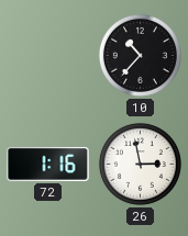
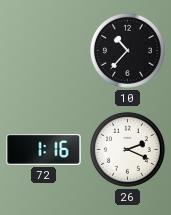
26: 2:58 -> 2:19
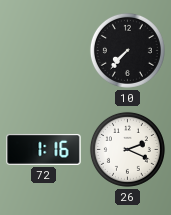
10: 10:37 -> 7:37
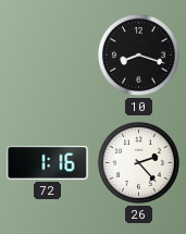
10: 7:37 -> 8:18
26: 2:19 -> 2:23
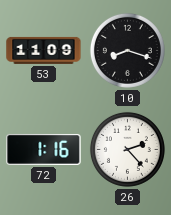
53: none -> 11:09
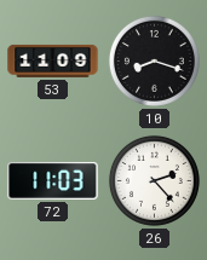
72: 1:16 -> 11:03
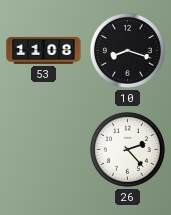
53: 11:09 -> 11:08
72: 11:03 -> none
